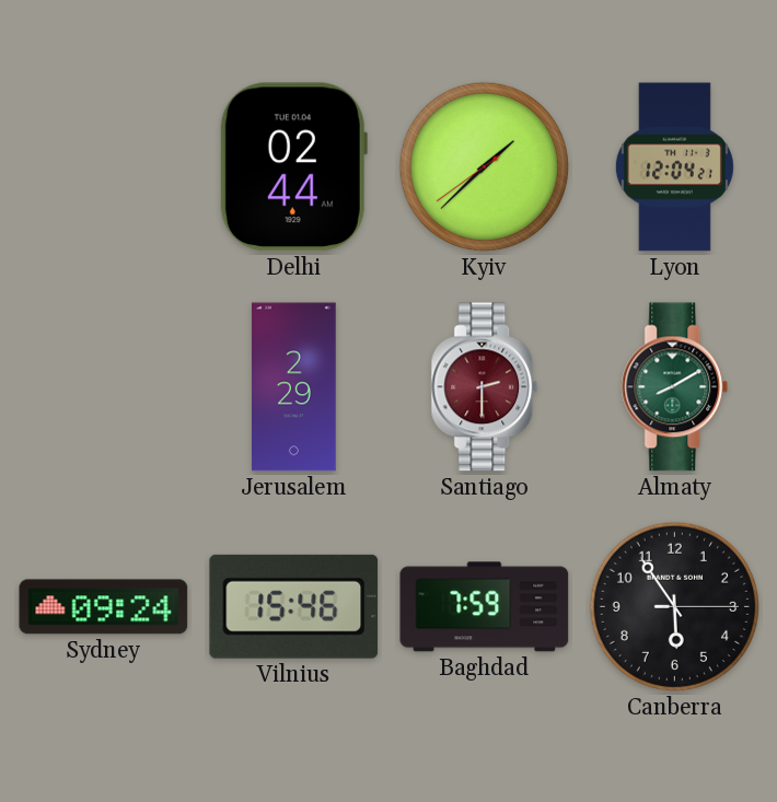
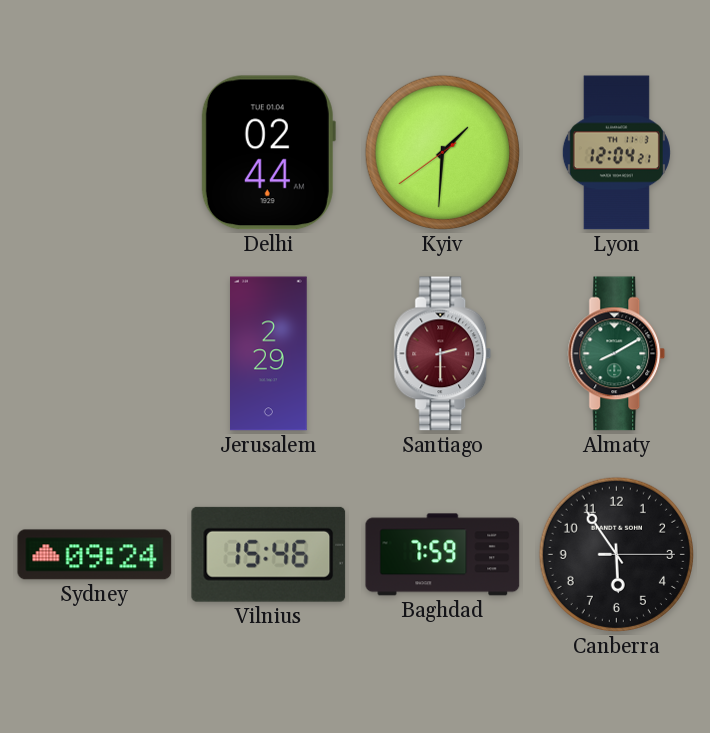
Kyiv: 1:37 -> 1:30
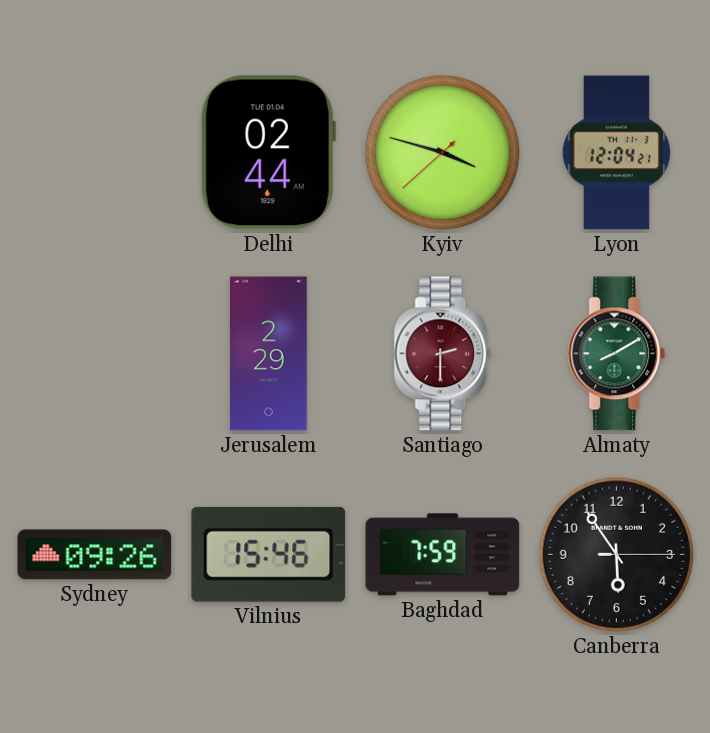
Kyiv: 1:30 -> 3:47
Sydney: 09:24 -> 09:26
